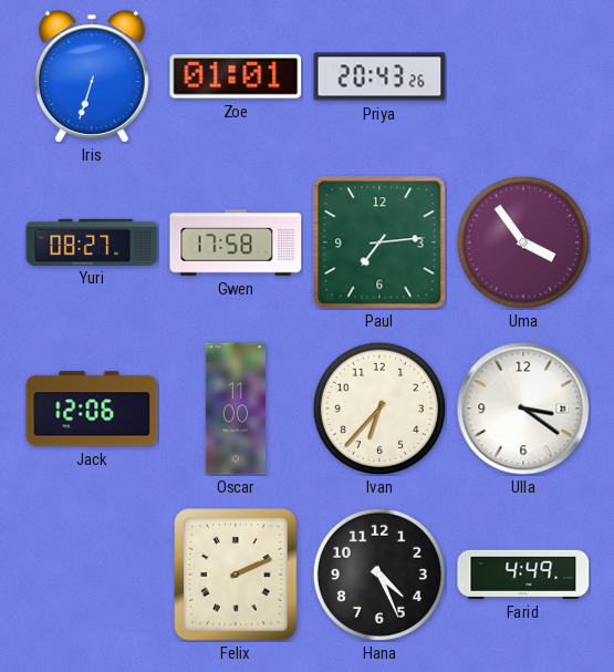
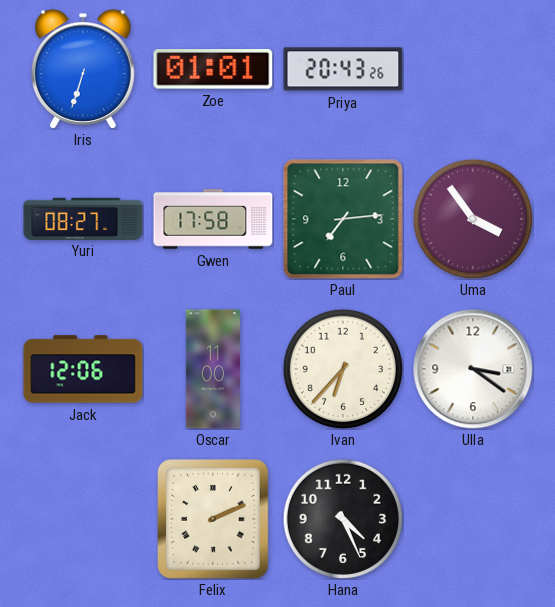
Farid: 4:49 -> none
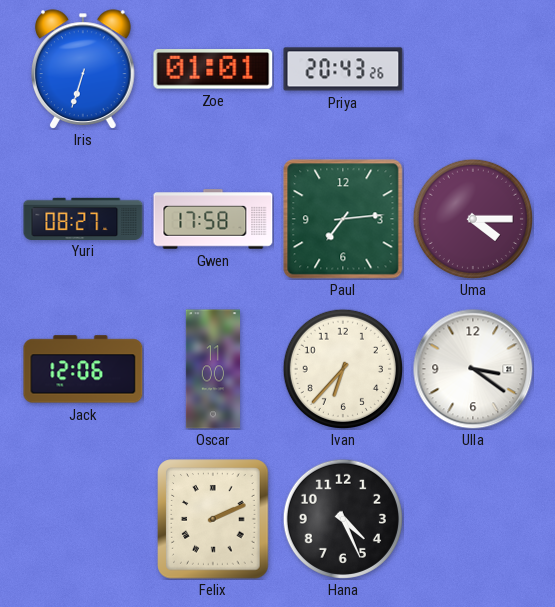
Uma: 3:54 -> 4:15
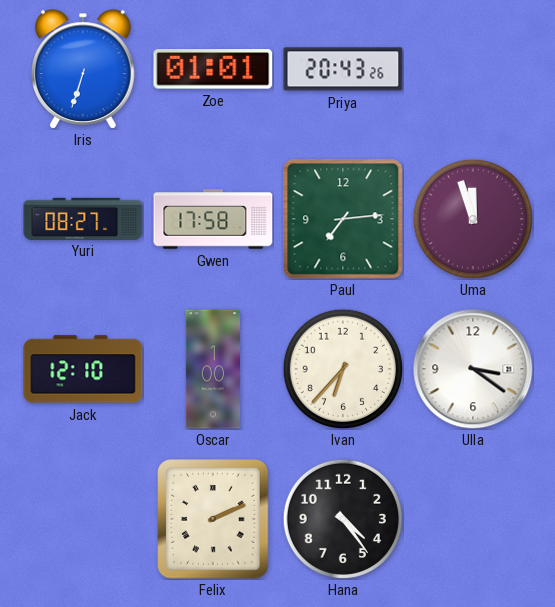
Uma: 4:15 -> 11:57
Jack: 12:06 -> 12:10
Oscar: 11:00 -> 1:00
Hana: 4:26 -> 4:24
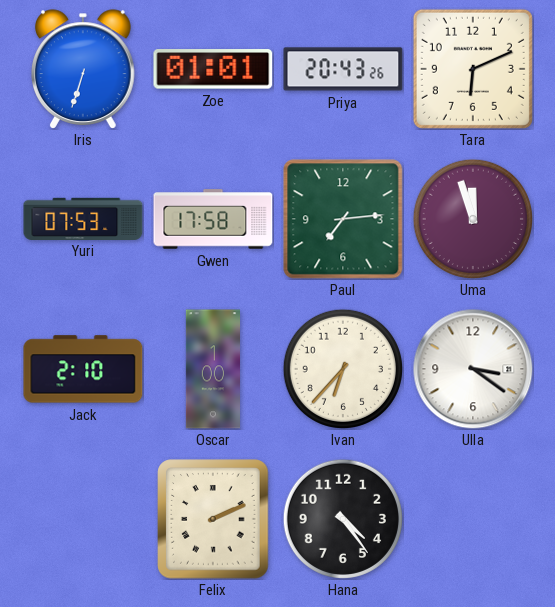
Tara: none -> 6:11
Yuri: 08:27 -> 07:53
Jack: 12:10 -> 2:10
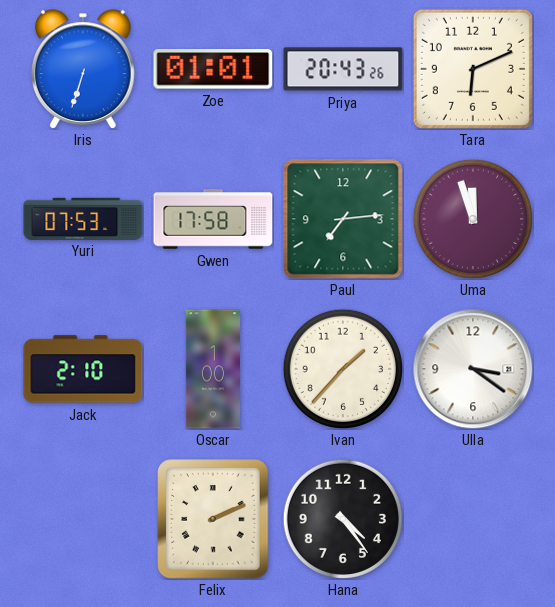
Ivan: 6:37 -> 1:37
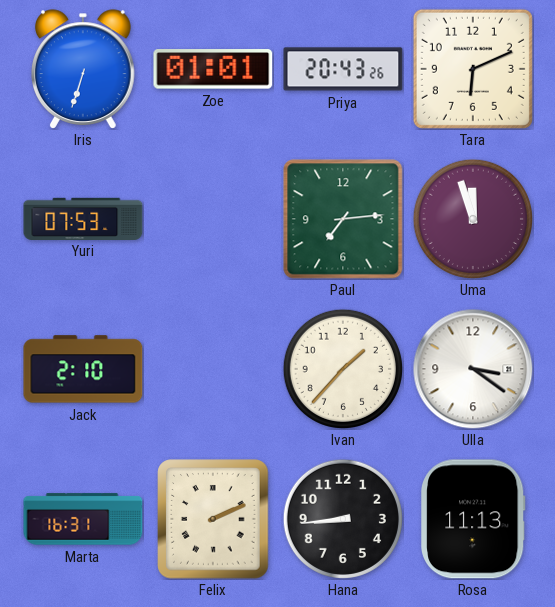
Gwen: 17:58 -> none
Oscar: 1:00 -> none
Marta: none -> 16:31
Hana: 4:24 -> 8:44
Rosa: none -> 11:13
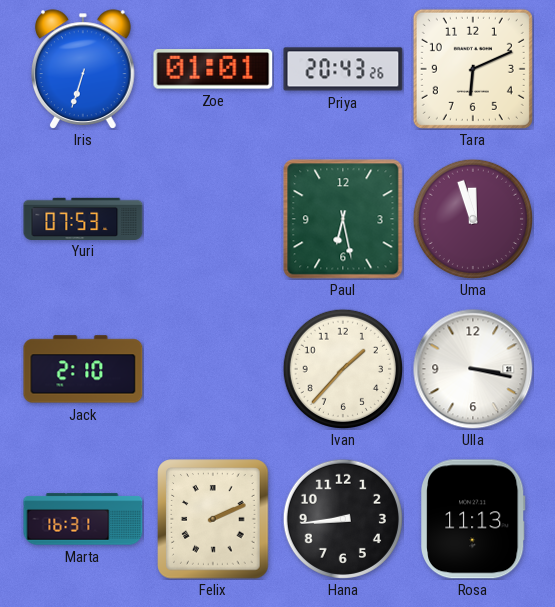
Paul: 7:14 -> 6:28
Ulla: 3:21 -> 3:17
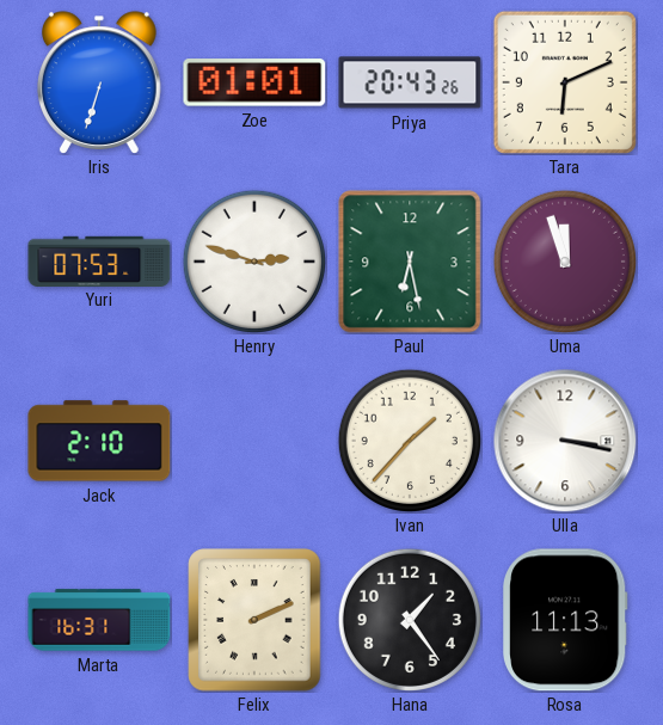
Henry: none -> 2:48
Hana: 8:44 -> 1:24
